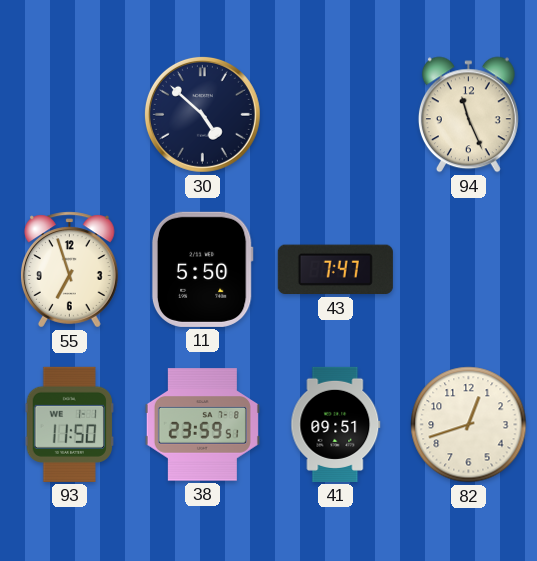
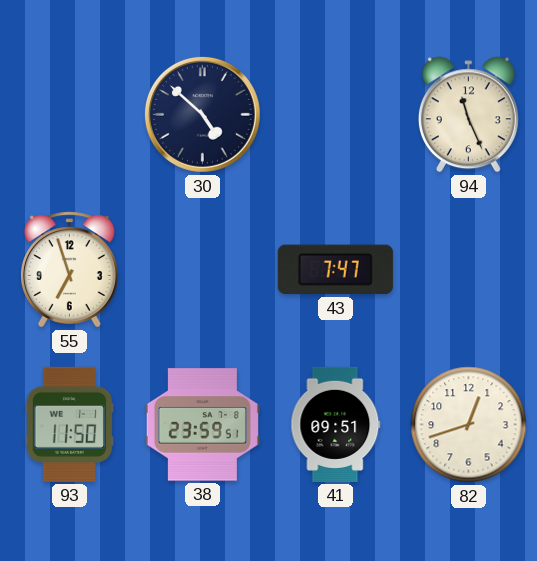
11: 5:50 -> none
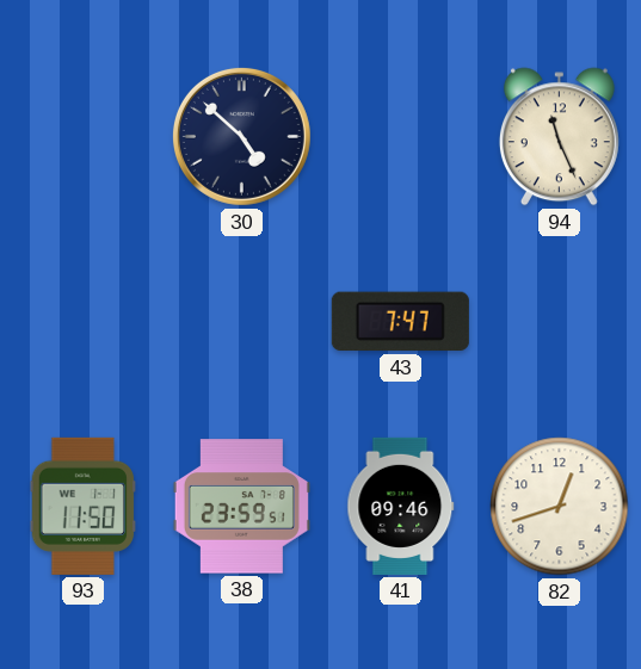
55: 6:57 -> none
41: 09:51 -> 09:46
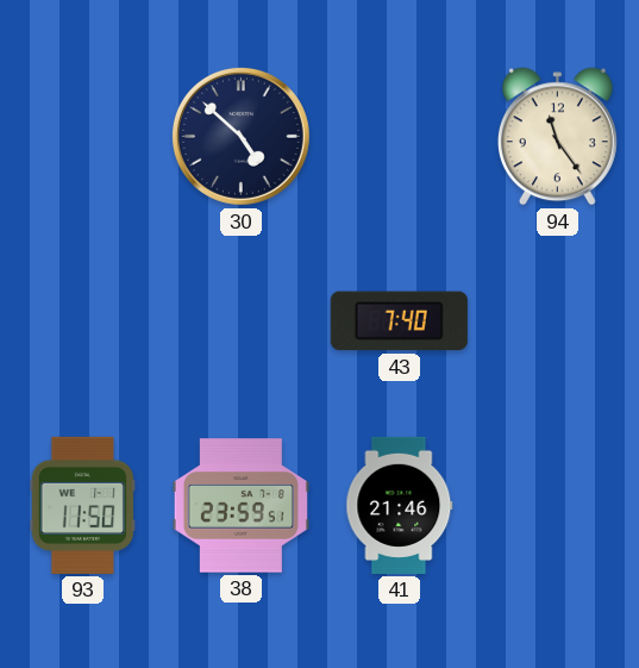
94: 11:26 -> 11:24
43: 7:47 -> 7:40
41: 09:46 -> 21:46
82: 12:42 -> none
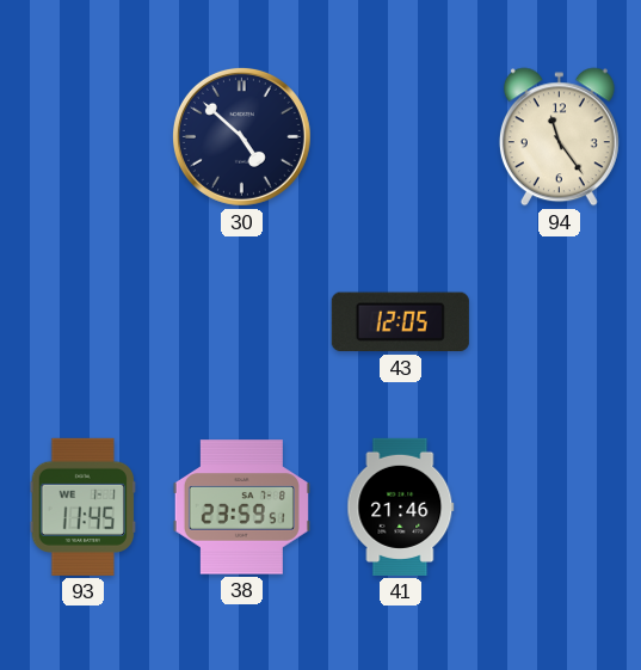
43: 7:40 -> 12:05
93: 11:50 -> 11:45
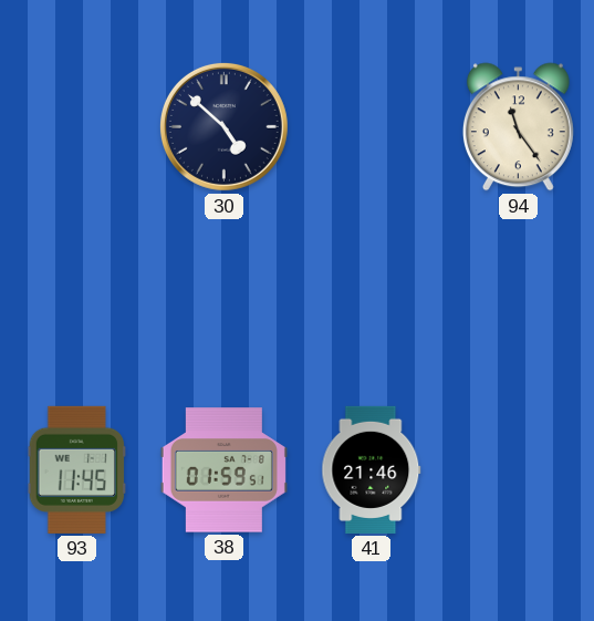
43: 12:05 -> none
38: 23:59 -> 01:59
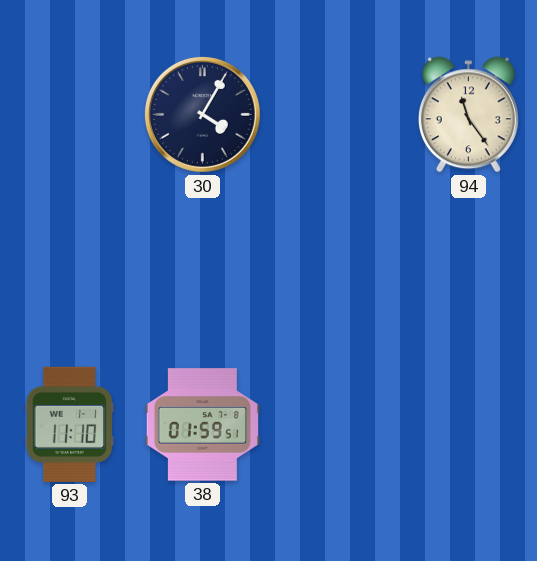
30: 4:52 -> 4:05
93: 11:45 -> 11:10
41: 21:46 -> none
